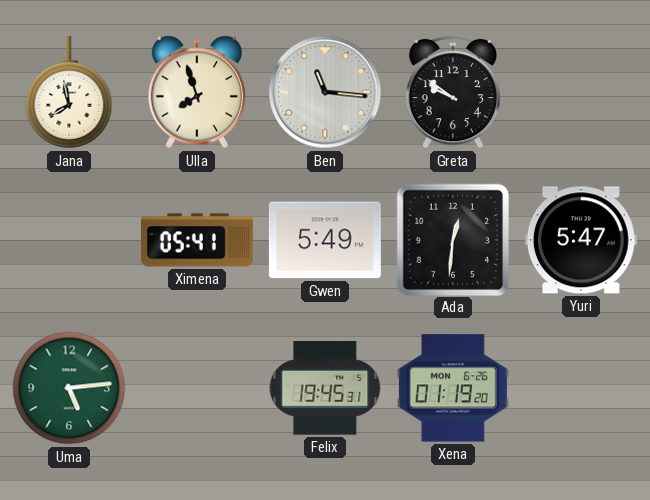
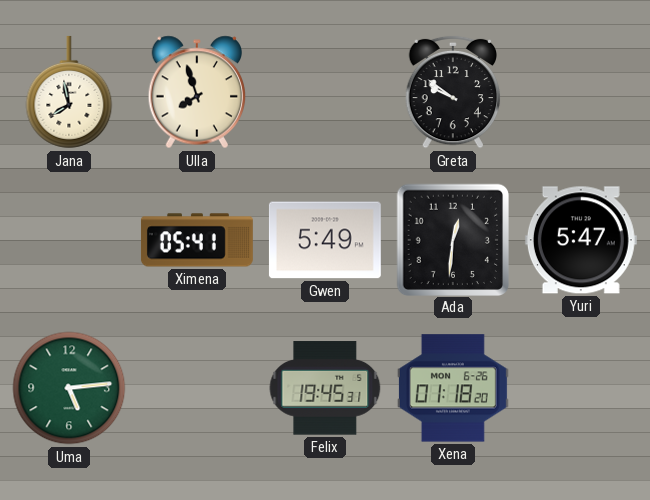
Ben: 11:16 -> none
Xena: 01:19 -> 01:18
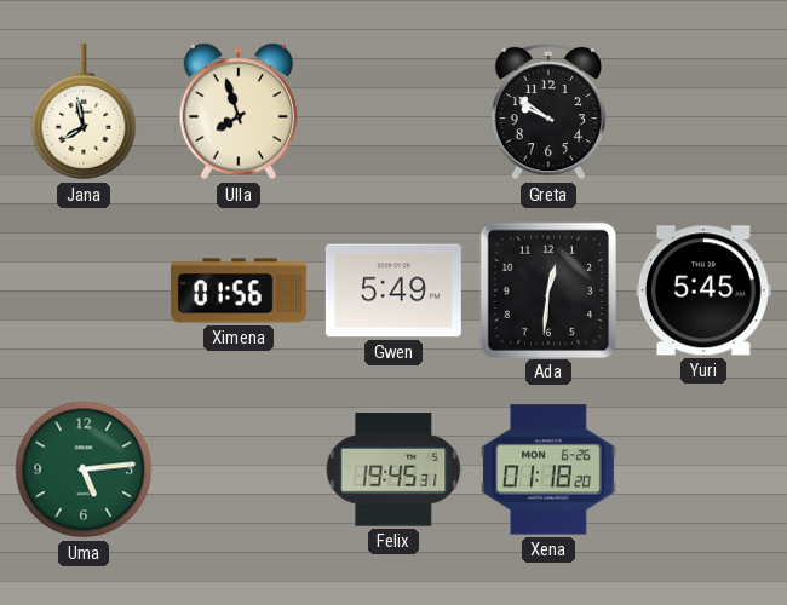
Ximena: 05:41 -> 01:56
Yuri: 5:47 -> 5:45
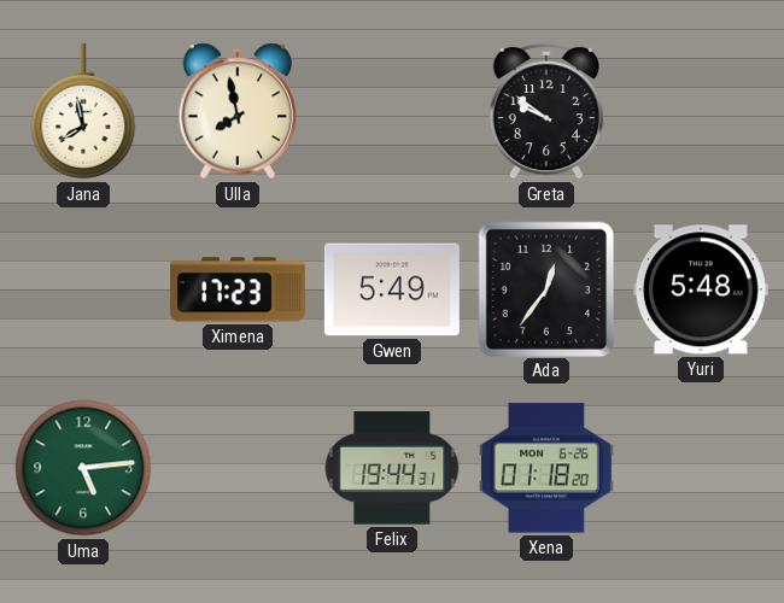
Ulla: 7:57 -> 7:58
Ximena: 01:56 -> 17:23
Ada: 12:31 -> 12:36
Yuri: 5:45 -> 5:48
Felix: 19:45 -> 19:44
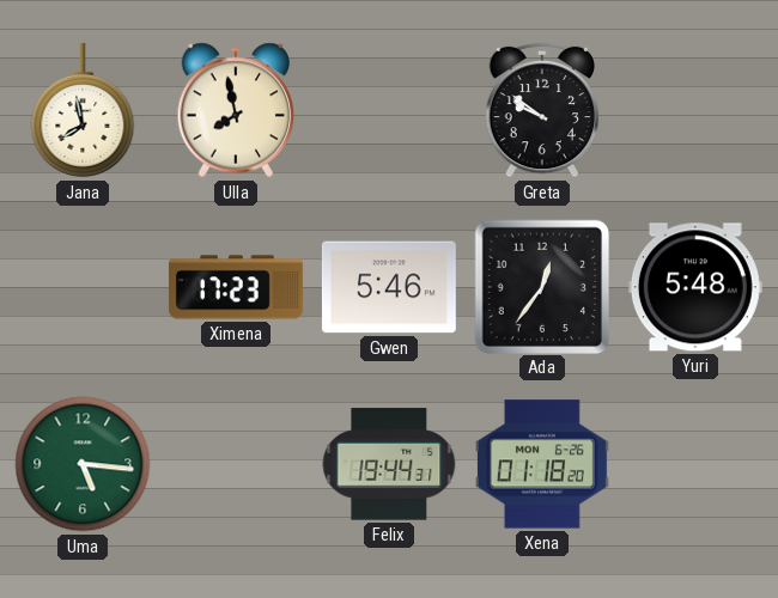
Gwen: 5:49 -> 5:46
Uma: 5:14 -> 5:16
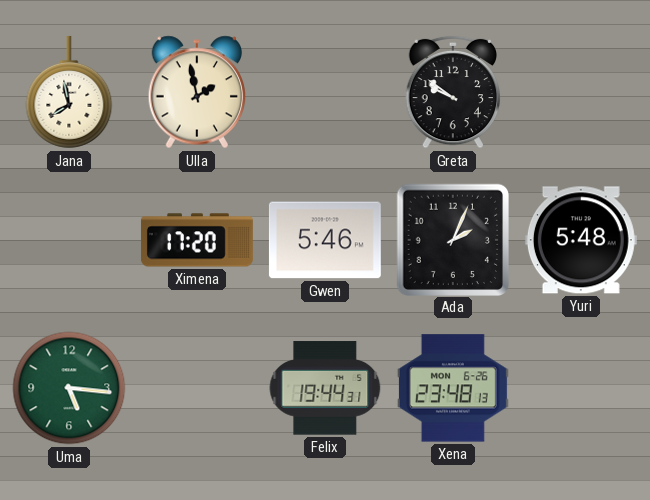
Ulla: 7:58 -> 1:58
Ximena: 17:23 -> 17:20
Ada: 12:36 -> 2:04
Xena: 01:18 -> 23:48
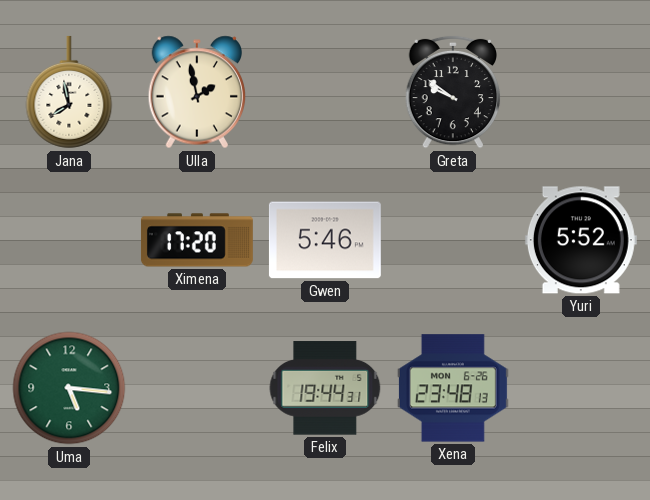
Ada: 2:04 -> none
Yuri: 5:48 -> 5:52
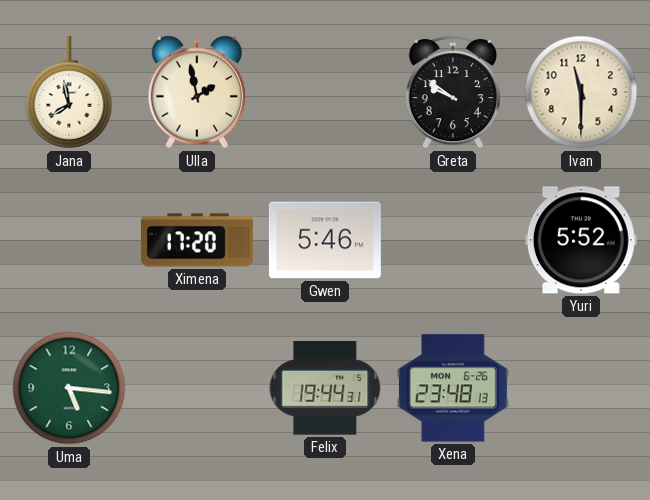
Ivan: none -> 11:30
